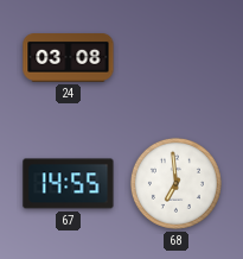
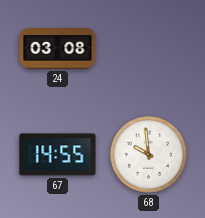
68: 6:59 -> 9:59
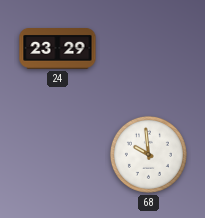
24: 03:08 -> 23:29
67: 14:55 -> none
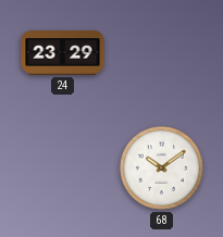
68: 9:59 -> 10:09
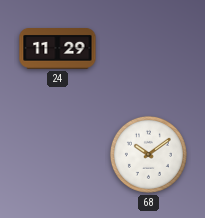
24: 23:29 -> 11:29
